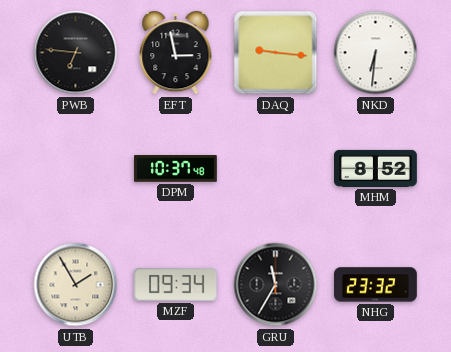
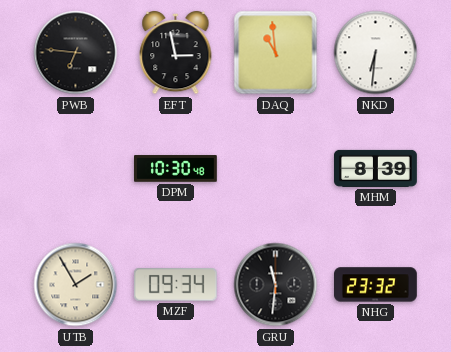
DAQ: 9:16 -> 10:59
DPM: 10:37 -> 10:30
MHM: 8:52 -> 8:39
GRU: 11:35 -> 11:31
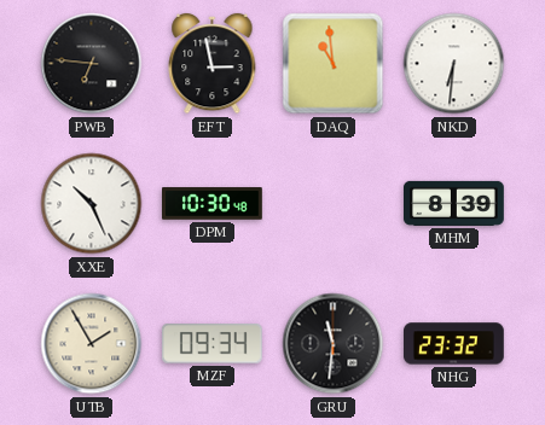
XXE: none -> 10:26
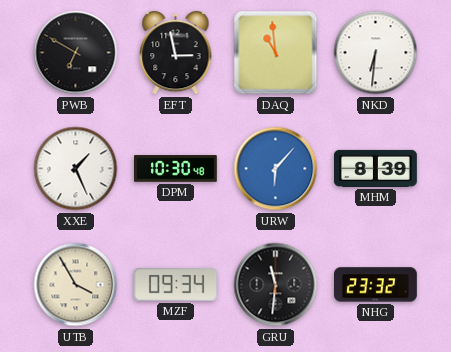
PWB: 6:46 -> 6:50
XXE: 10:26 -> 1:26
URW: none -> 6:07
UTB: 1:55 -> 3:55
